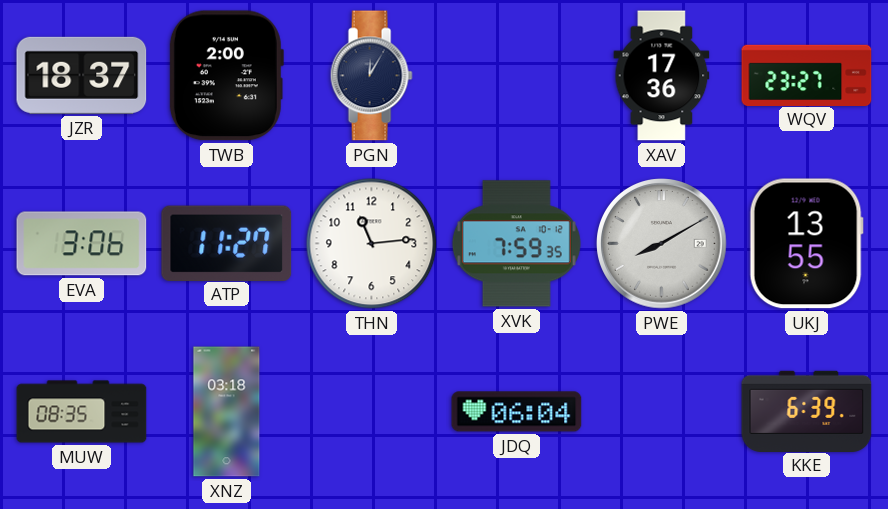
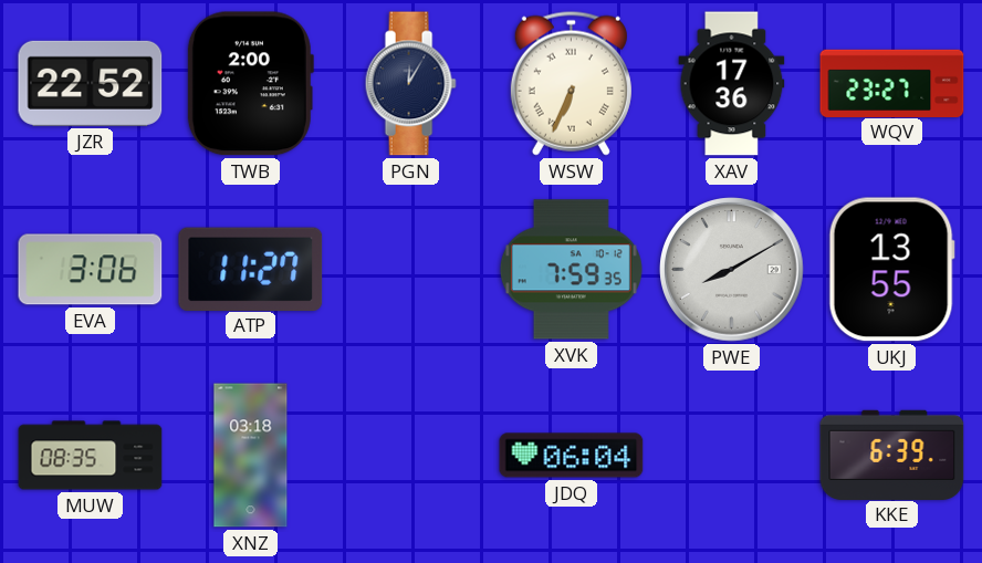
JZR: 18:37 -> 22:52
WSW: none -> 6:34
THN: 11:14 -> none
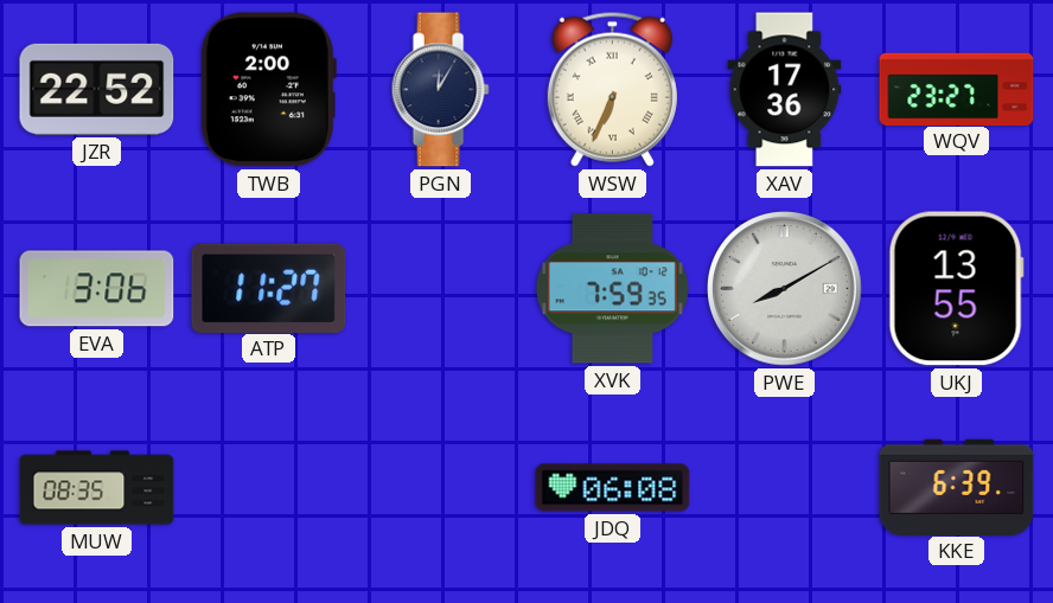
XNZ: 03:18 -> none
JDQ: 06:04 -> 06:08
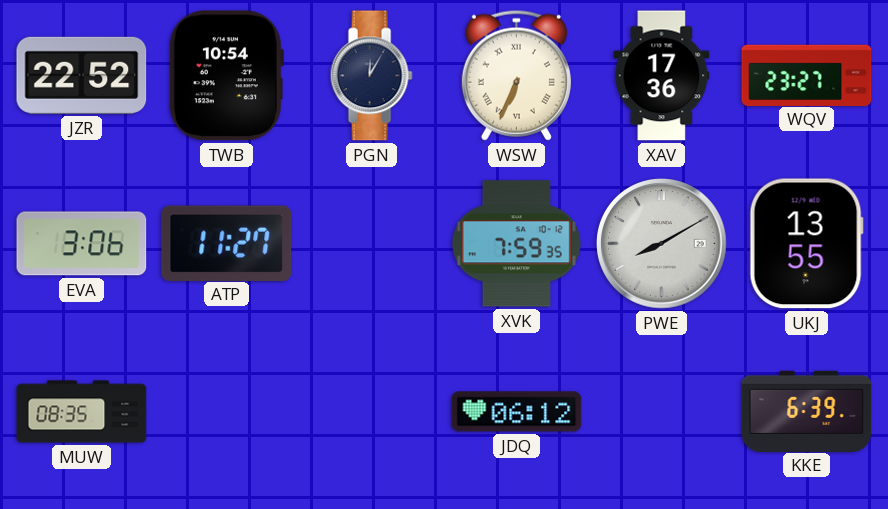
TWB: 2:00 -> 10:54
JDQ: 06:08 -> 06:12
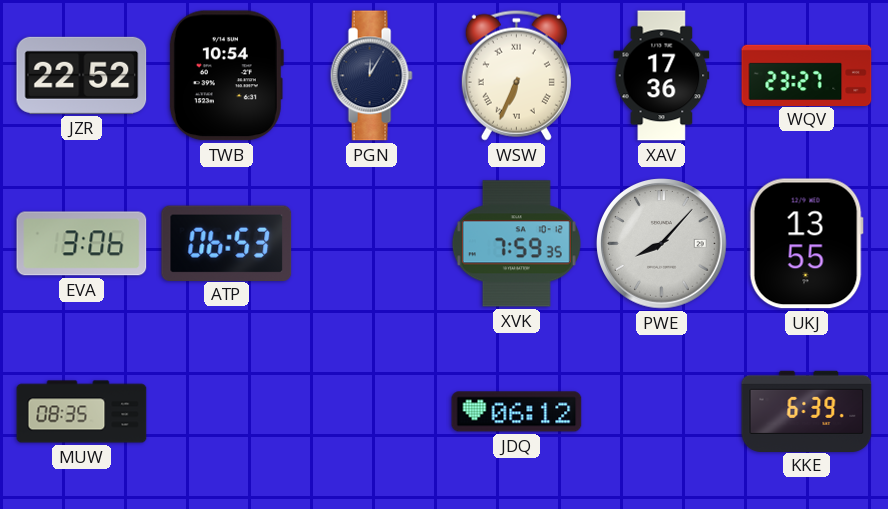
ATP: 11:27 -> 06:53
PWE: 8:10 -> 8:07
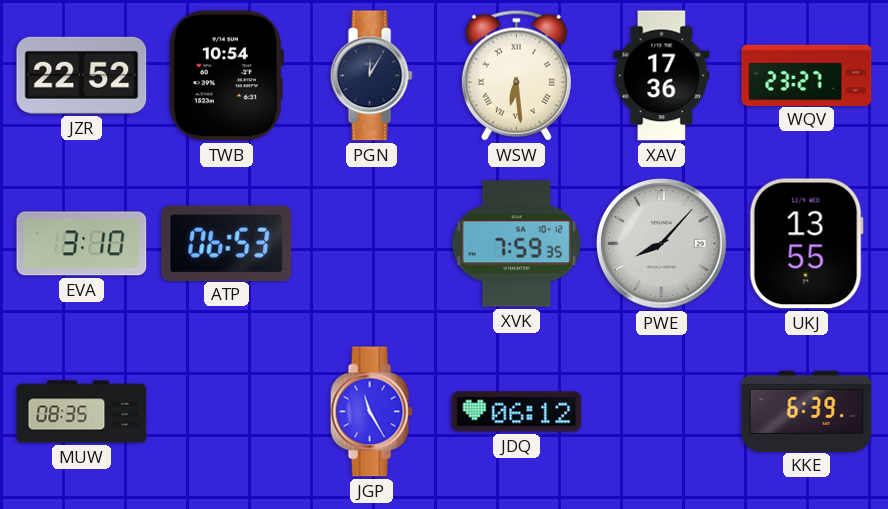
WSW: 6:34 -> 6:29
EVA: 3:06 -> 3:10
JGP: none -> 11:25
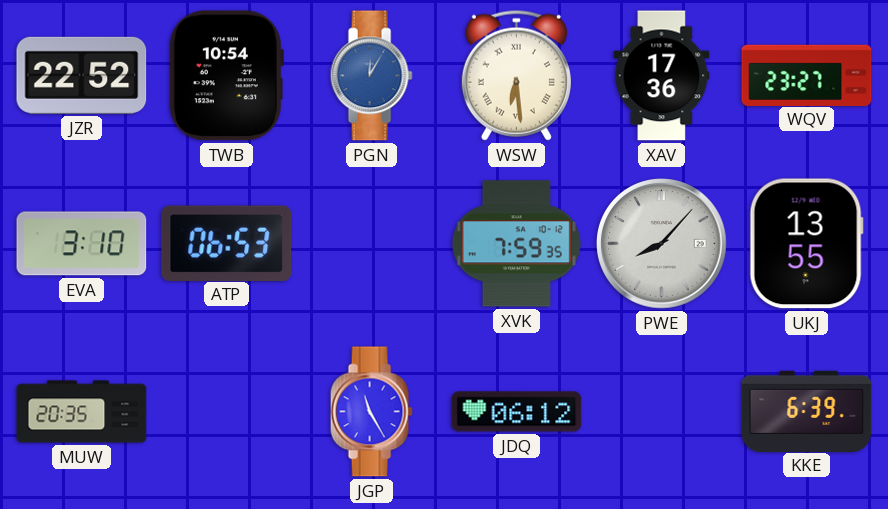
PGN dial: navy -> blue
MUW: 08:35 -> 20:35
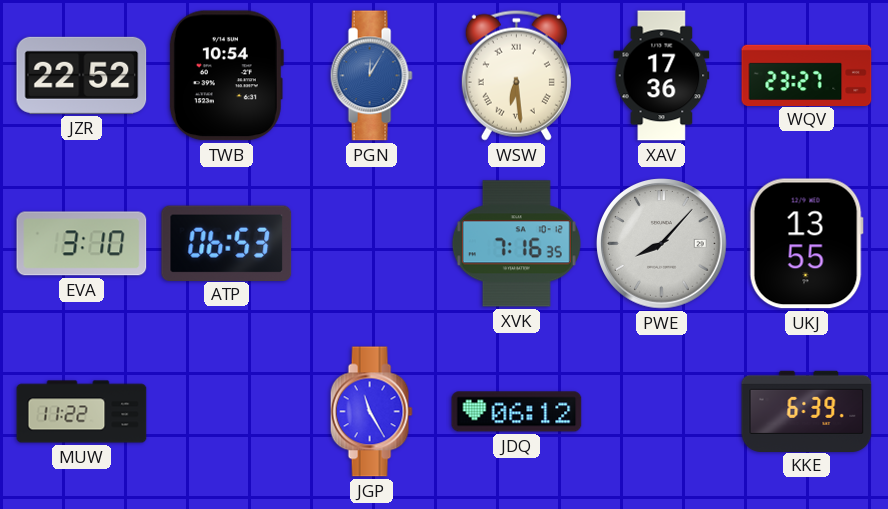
XVK: 7:59 -> 7:16
MUW: 20:35 -> 11:22
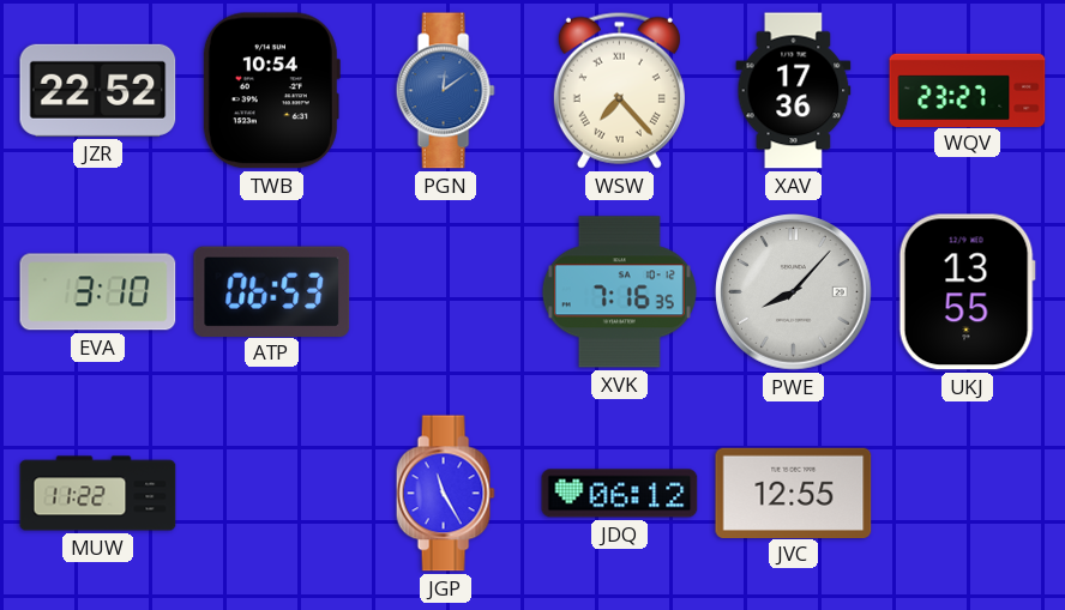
PGN: 12:05 -> 12:09
WSW: 6:29 -> 7:23
JVC: none -> 12:55
KKE: 6:39 -> none
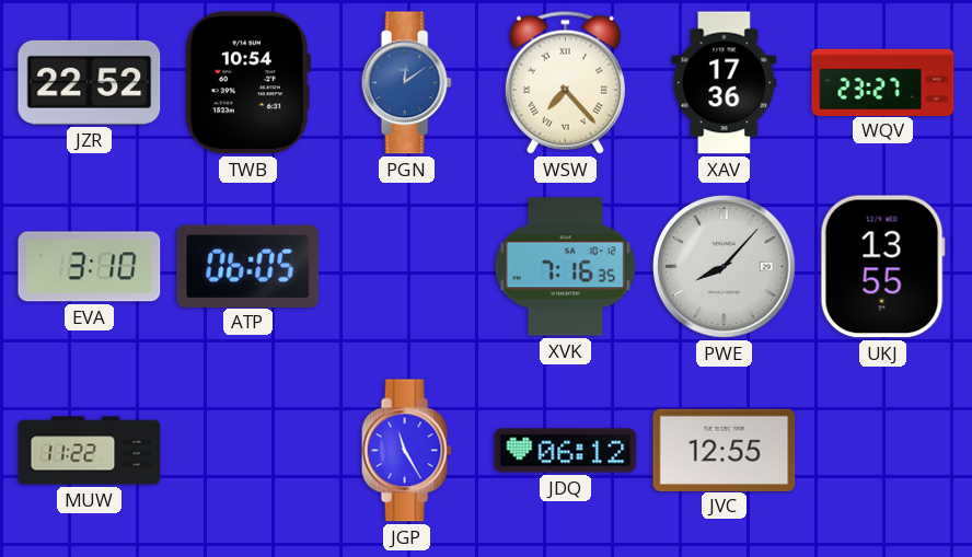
ATP: 06:53 -> 06:05
